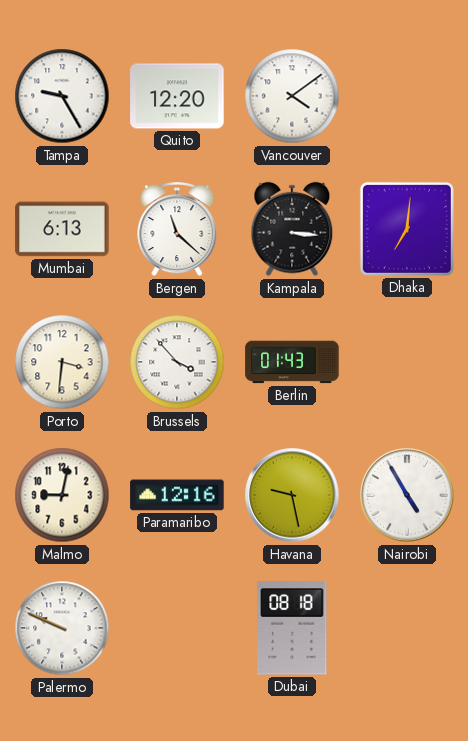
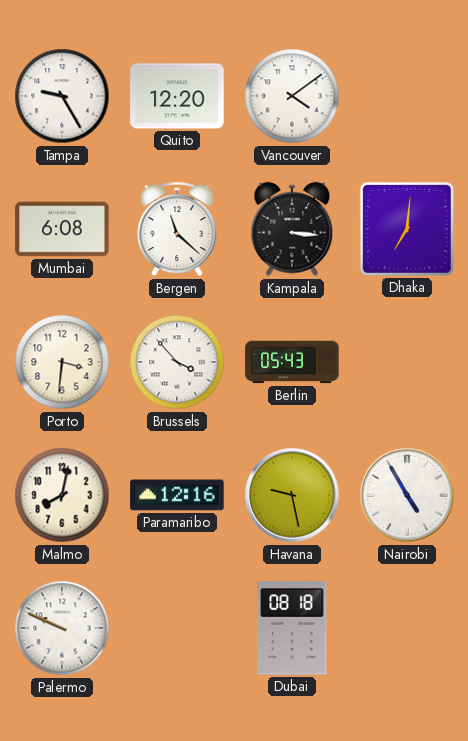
Mumbai: 6:13 -> 6:08
Berlin: 01:43 -> 05:43
Malmo: 9:02 -> 8:02
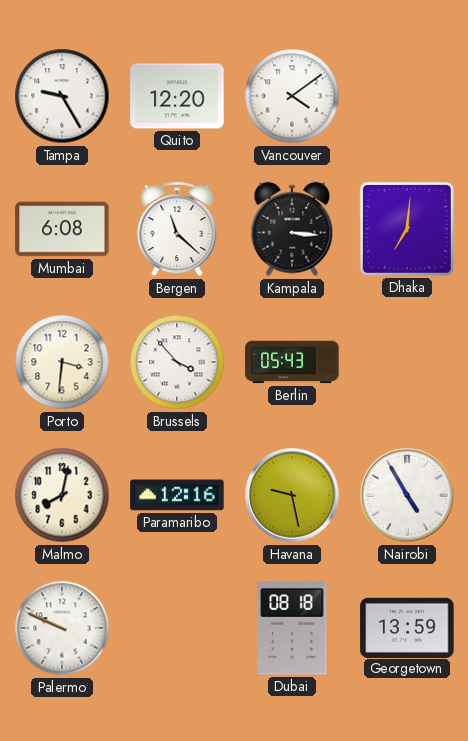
Georgetown: none -> 13:59
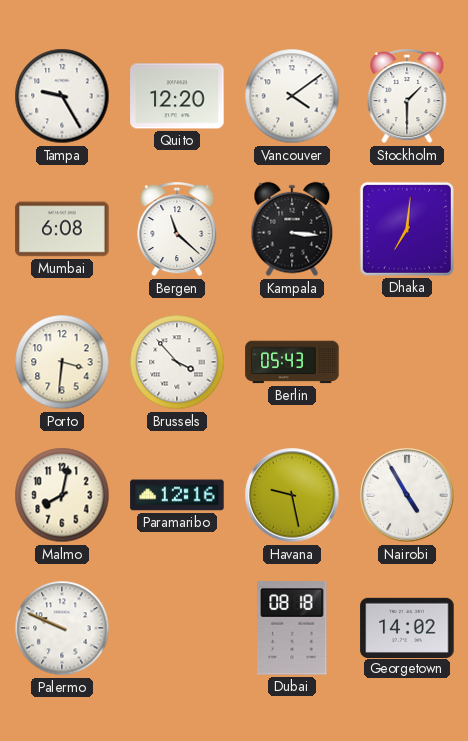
Stockholm: none -> 1:30
Georgetown: 13:59 -> 14:02
